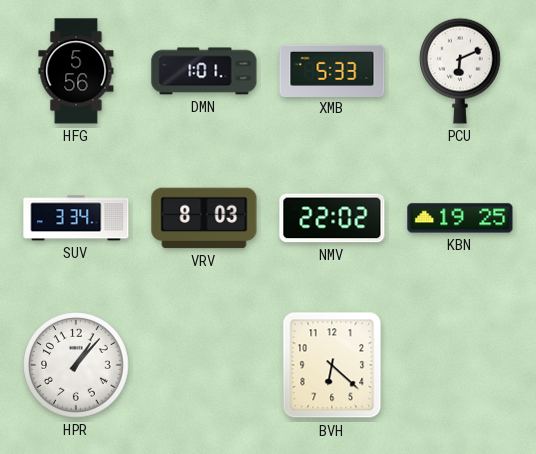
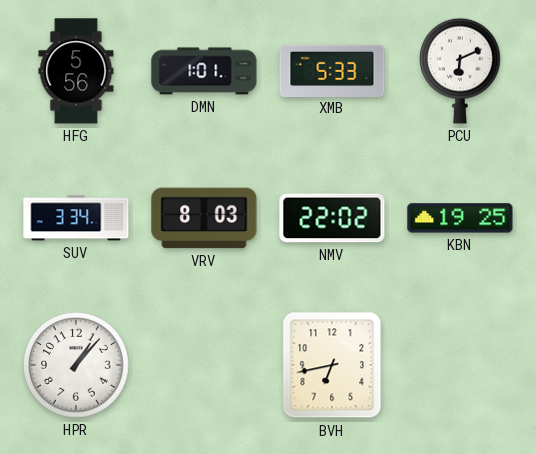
BVH: 6:22 -> 6:43
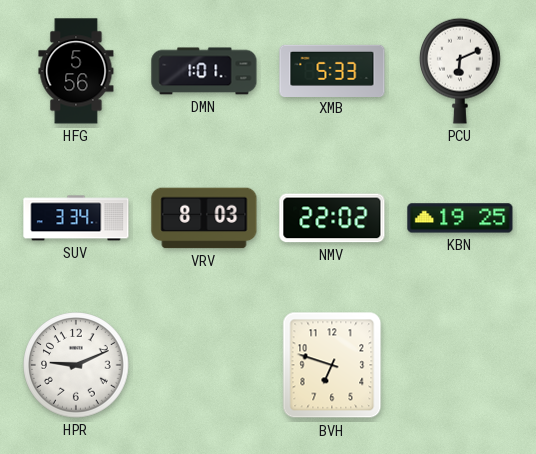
HPR: 1:07 -> 9:11
BVH: 6:43 -> 6:48
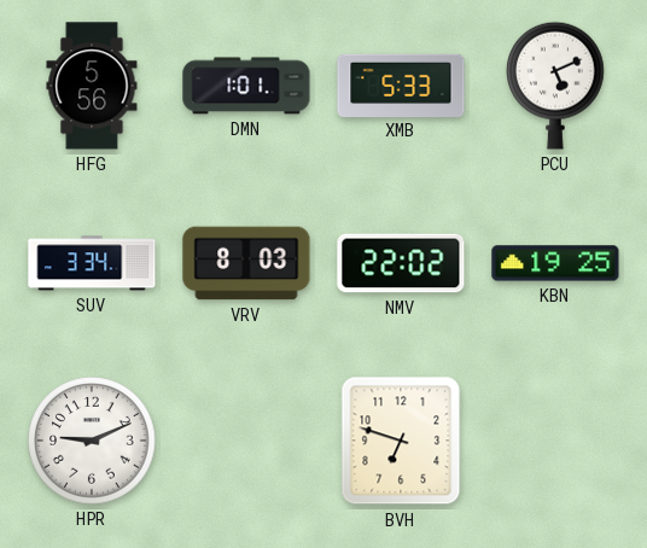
PCU: 6:11 -> 5:11
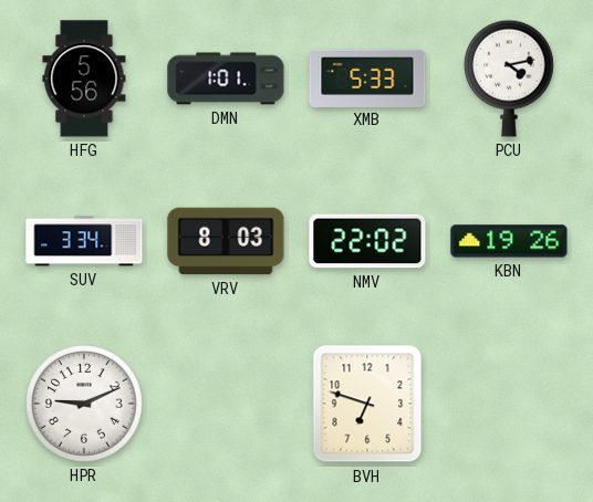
PCU: 5:11 -> 4:13
KBN: 19:25 -> 19:26
